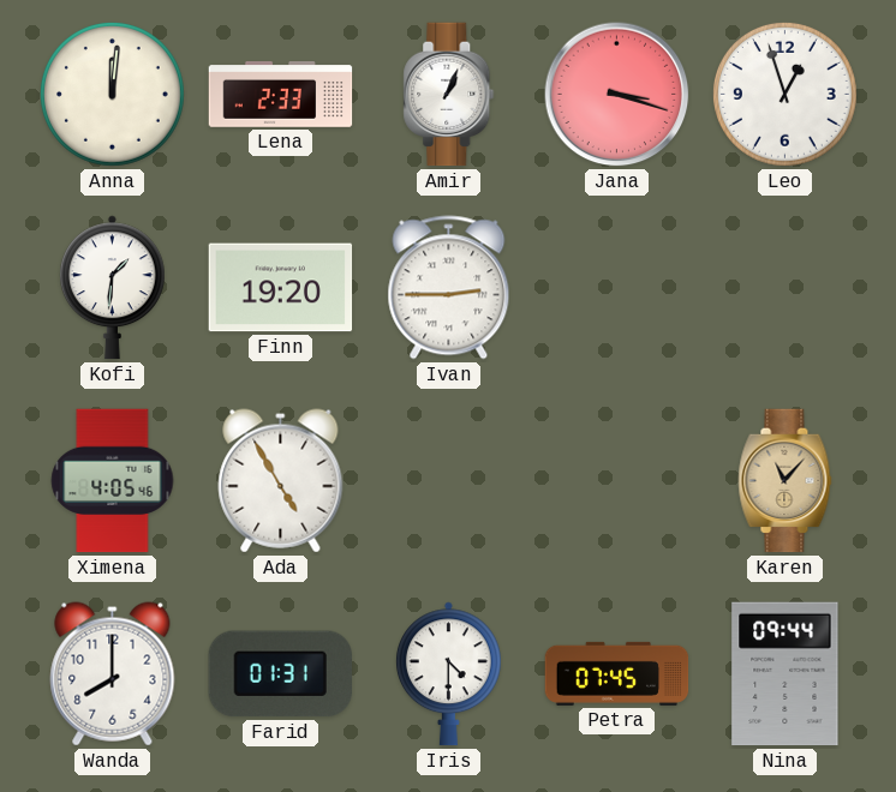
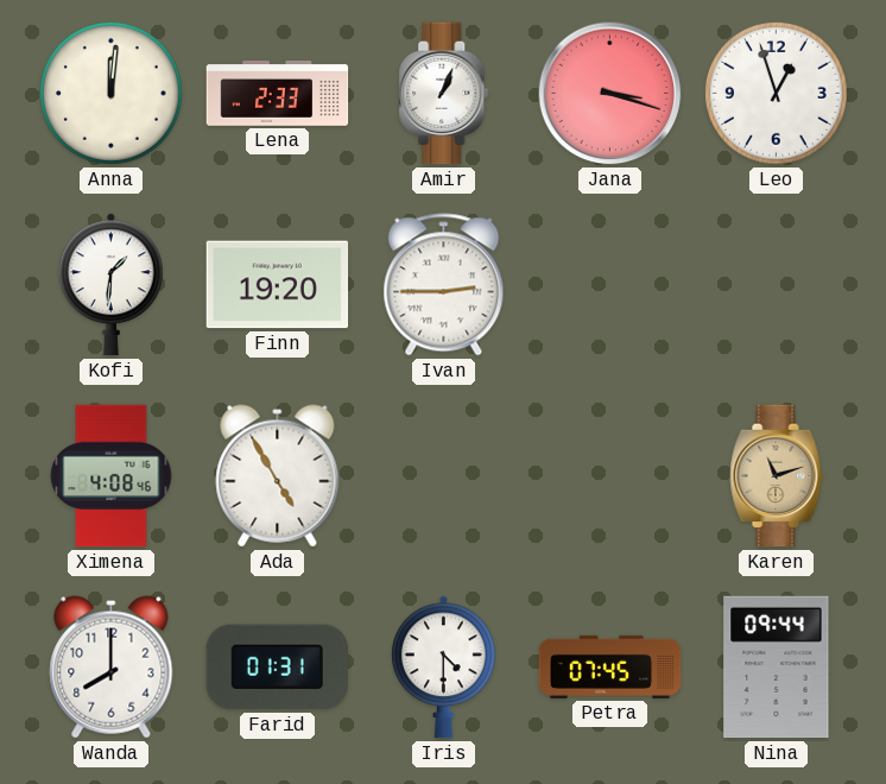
Ximena: 4:05 -> 4:08
Karen: 11:07 -> 11:12
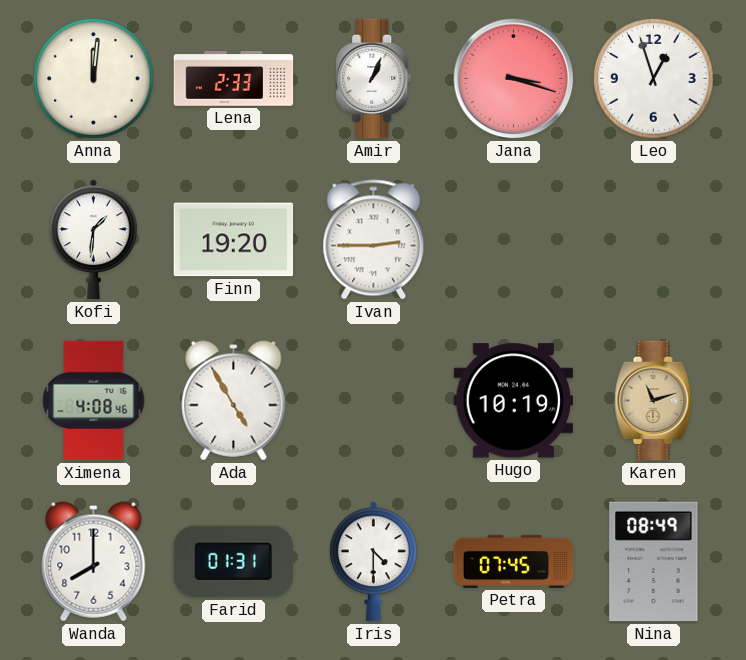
Hugo: none -> 10:19
Nina: 09:44 -> 08:49
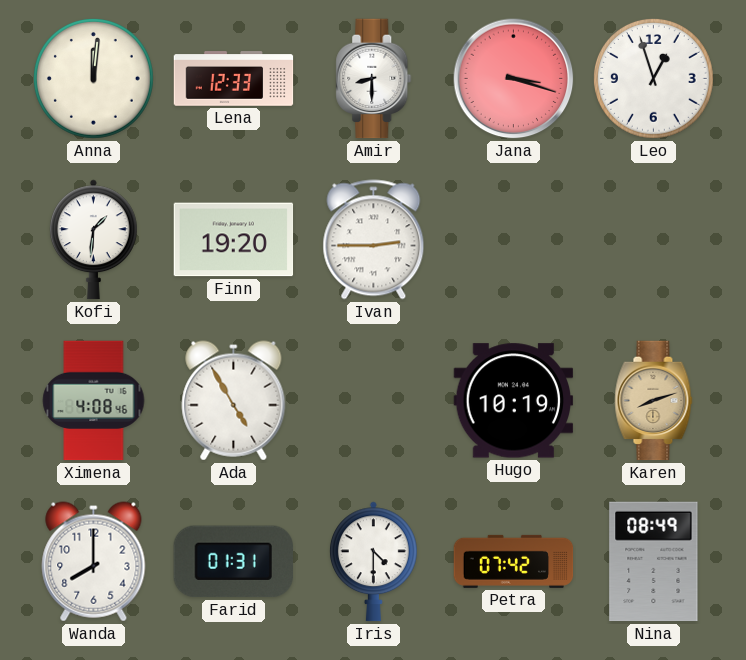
Lena: 2:33 -> 12:33
Amir: 1:04 -> 8:30
Karen: 11:12 -> 8:12
Petra: 07:45 -> 07:42
